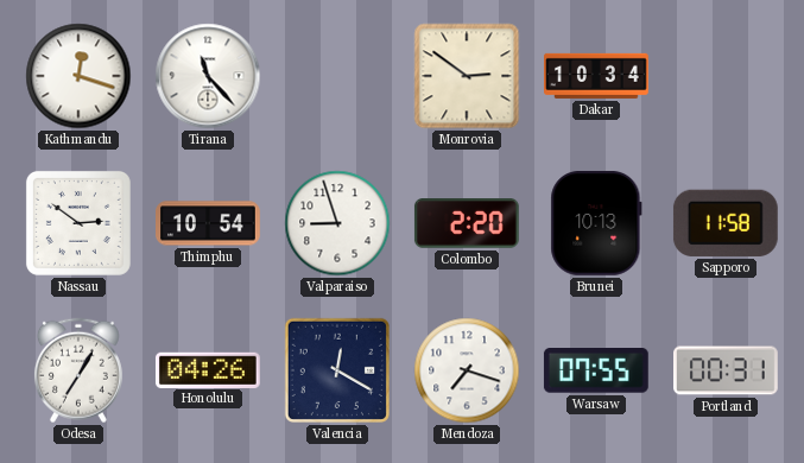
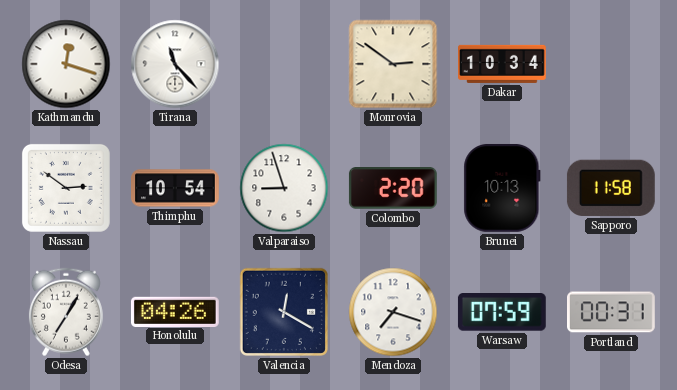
Warsaw: 07:55 -> 07:59
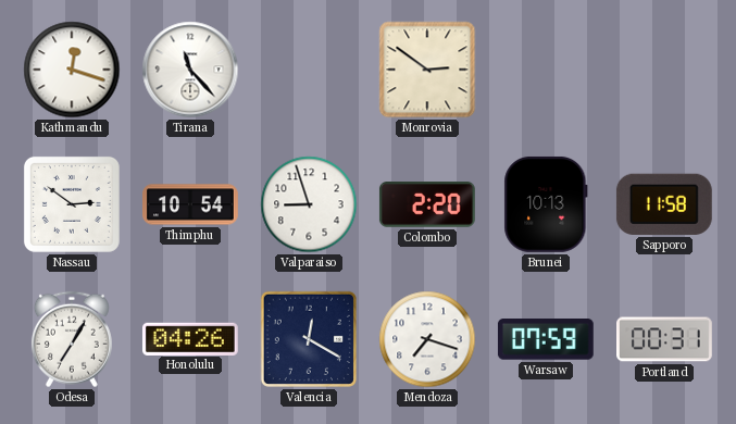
Dakar: 10:34 -> none
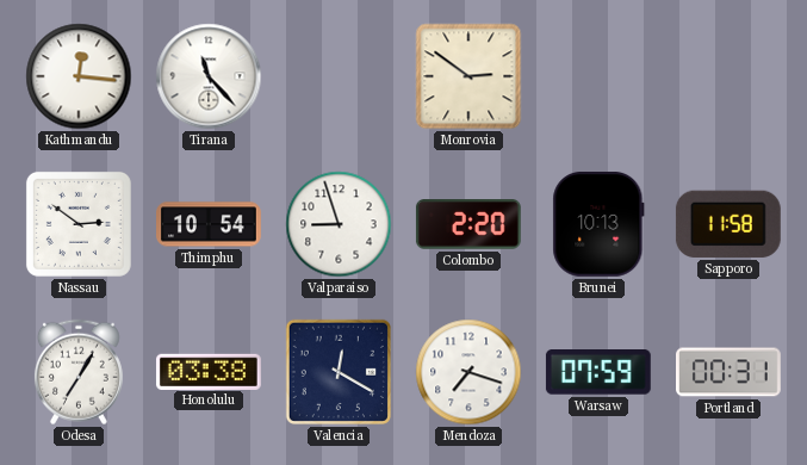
Kathmandu: 12:18 -> 12:16
Honolulu: 04:26 -> 03:38
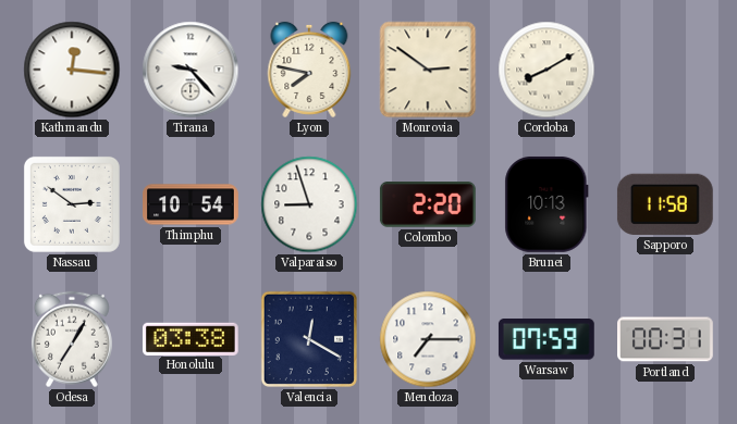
Tirana: 11:23 -> 9:23
Lyon: none -> 7:47
Cordoba: none -> 8:10
Mendoza: 7:18 -> 7:15
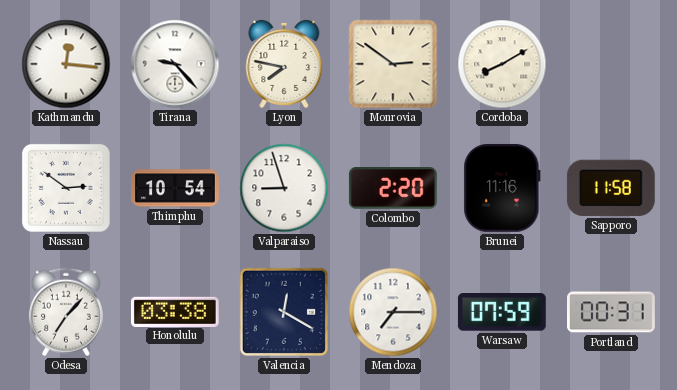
Brunei: 10:13 -> 11:16
Odesa: 7:05 -> 7:07
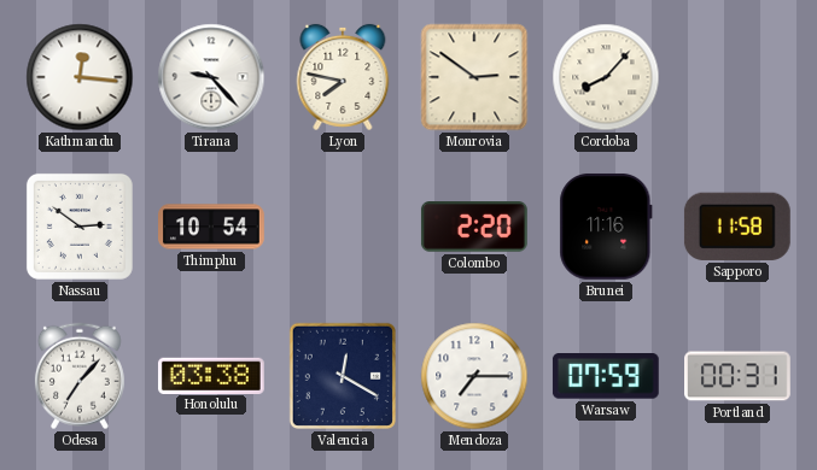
Cordoba: 8:10 -> 8:07
Valparaiso: 8:57 -> none
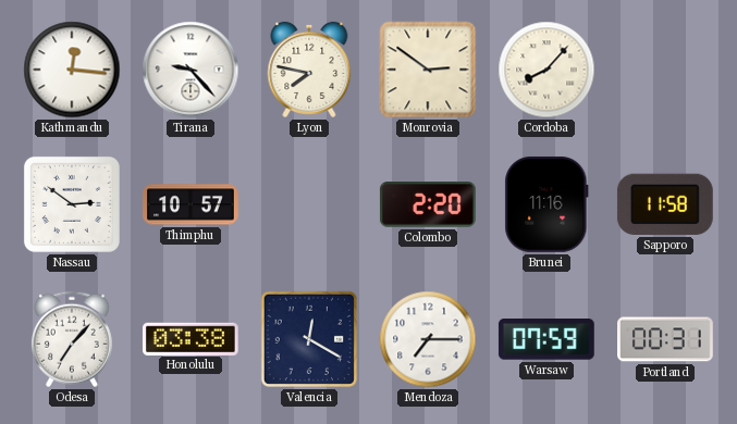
Thimphu: 10:54 -> 10:57
